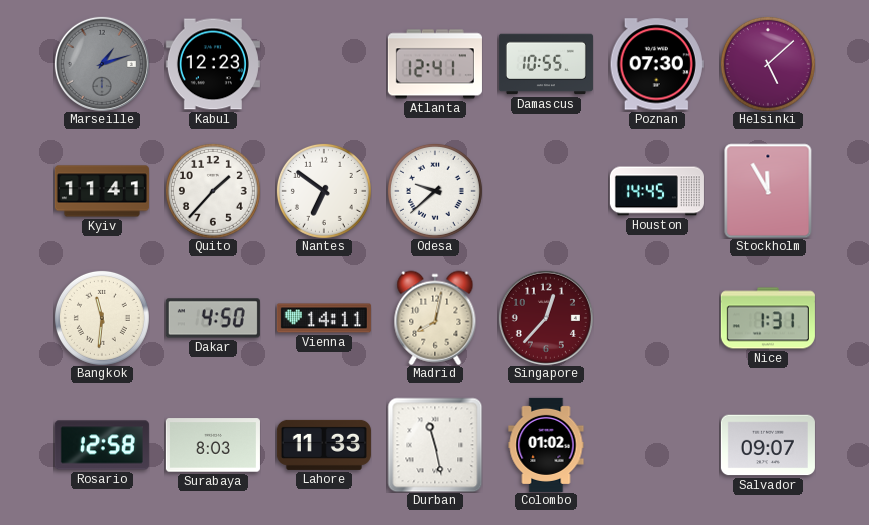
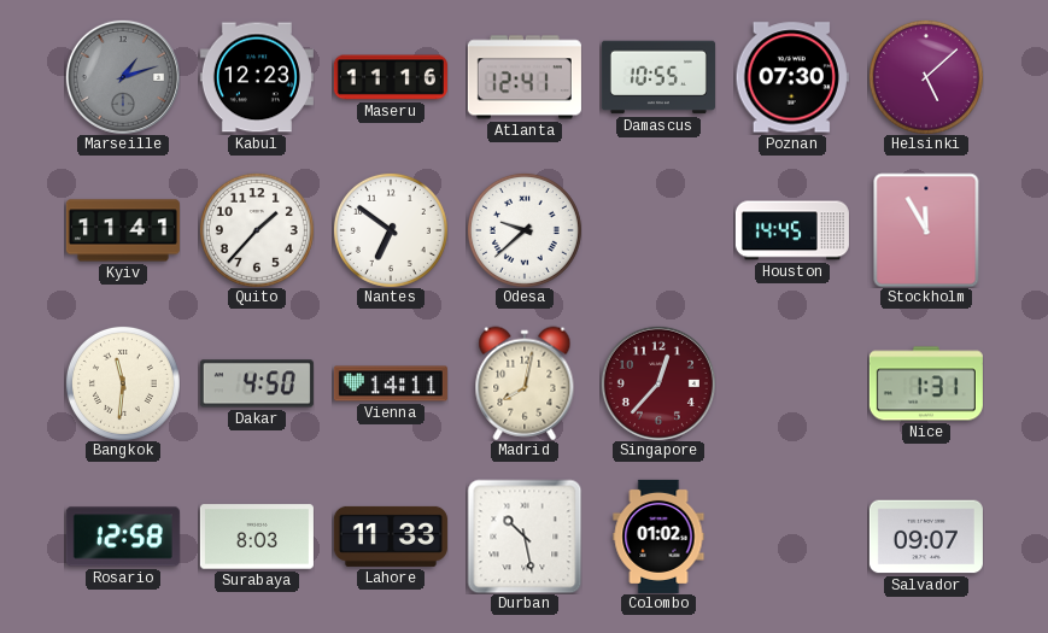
Maseru: none -> 11:16
Durban: 11:28 -> 10:28
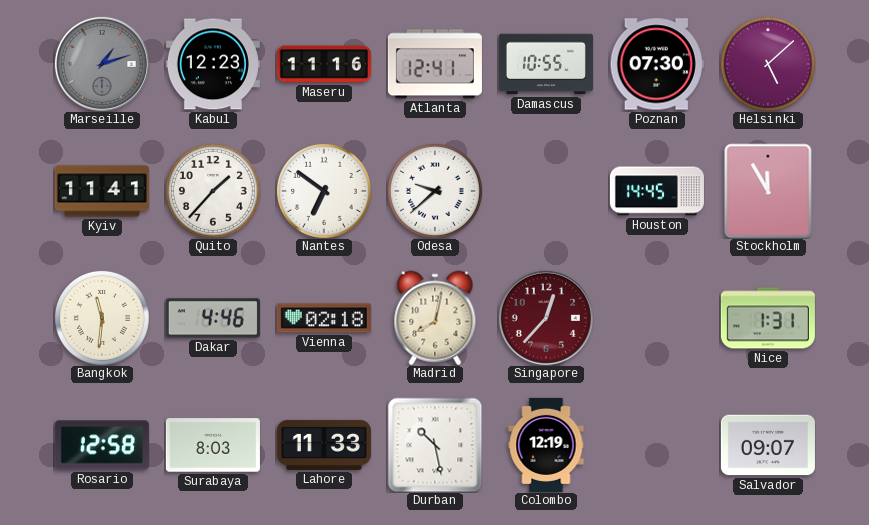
Dakar: 4:50 -> 4:46
Vienna: 14:11 -> 02:18
Colombo: 01:02 -> 12:19
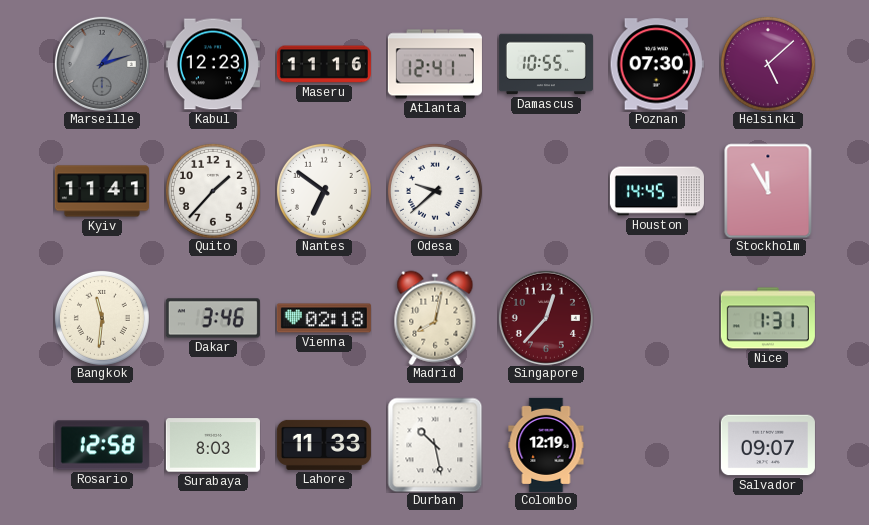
Dakar: 4:46 -> 3:46
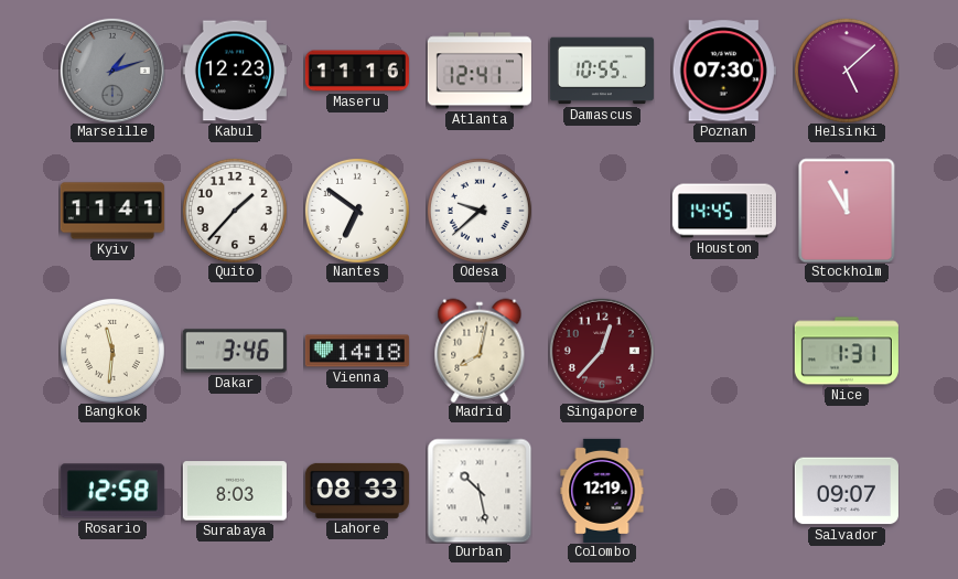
Vienna: 02:18 -> 14:18
Lahore: 11:33 -> 08:33
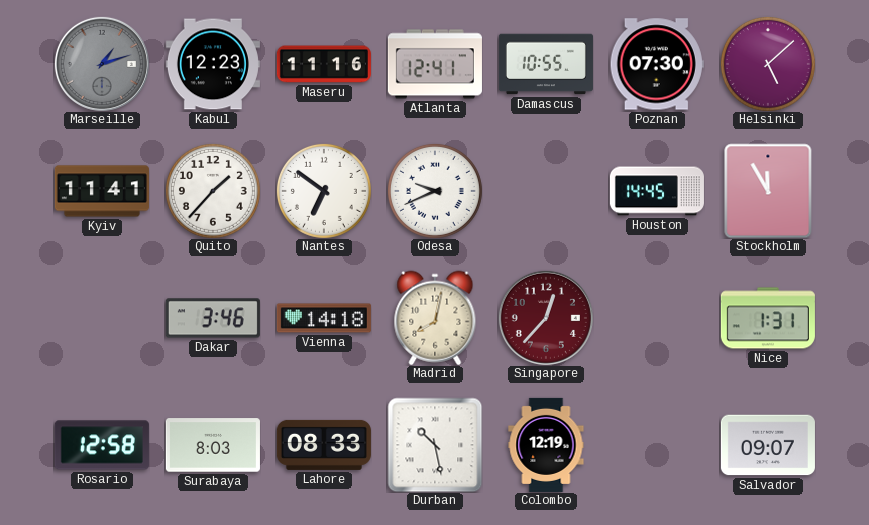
Odesa: 9:38 -> 9:41
Bangkok: 11:31 -> none
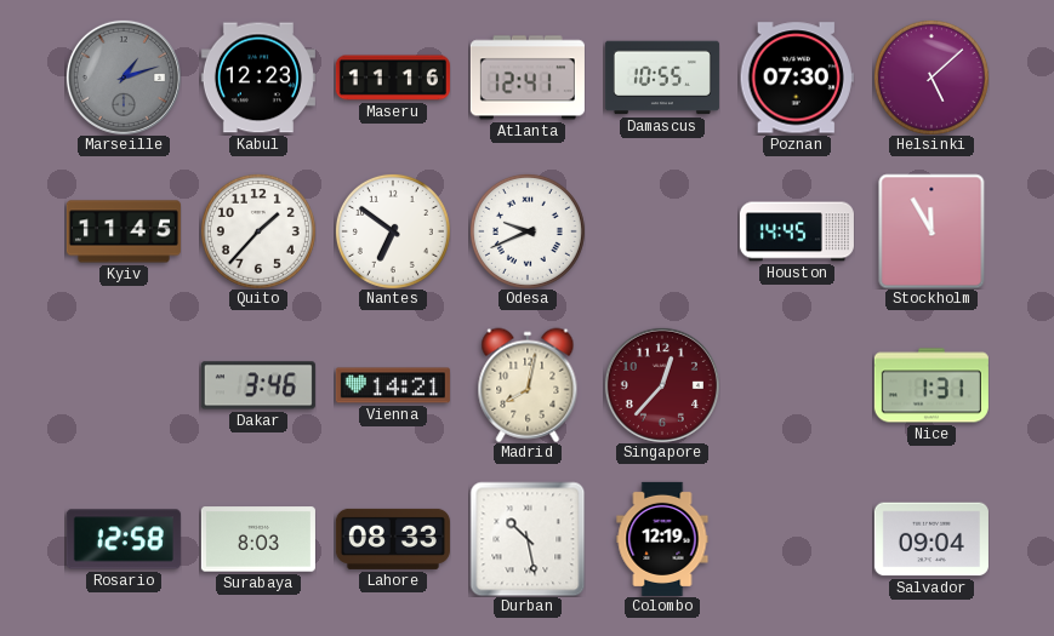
Kyiv: 11:41 -> 11:45
Vienna: 14:18 -> 14:21
Salvador: 09:07 -> 09:04
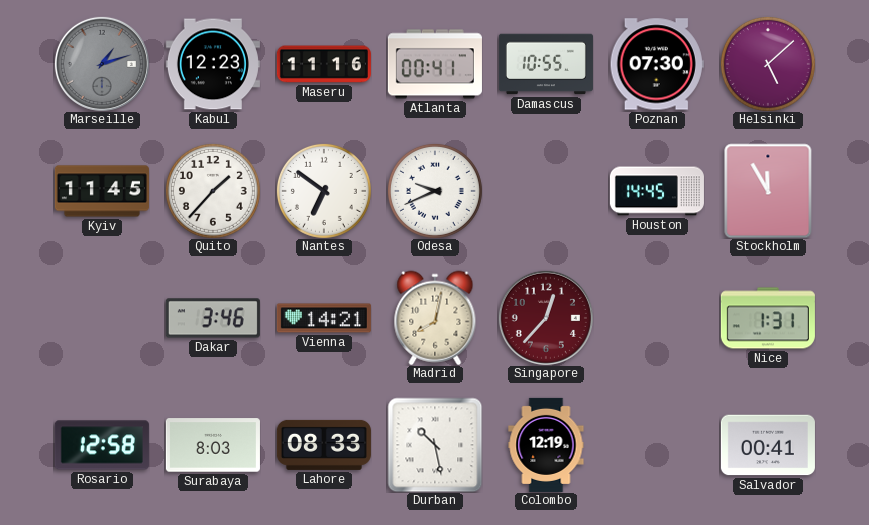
Atlanta: 12:41 -> 00:41
Salvador: 09:04 -> 00:41
